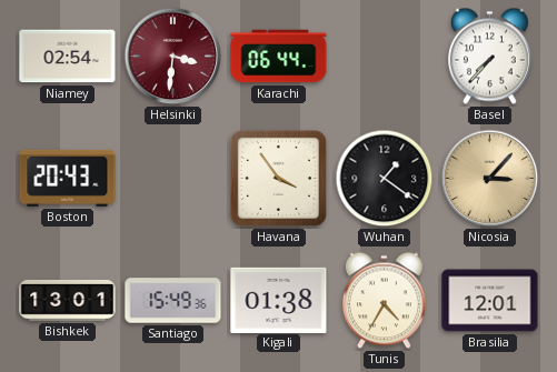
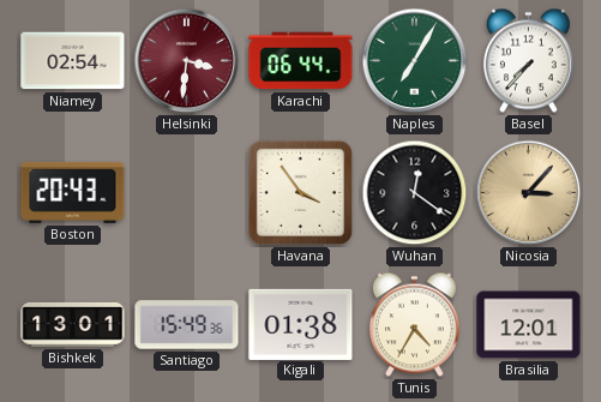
Naples: none -> 7:05
Wuhan: 1:21 -> 12:21
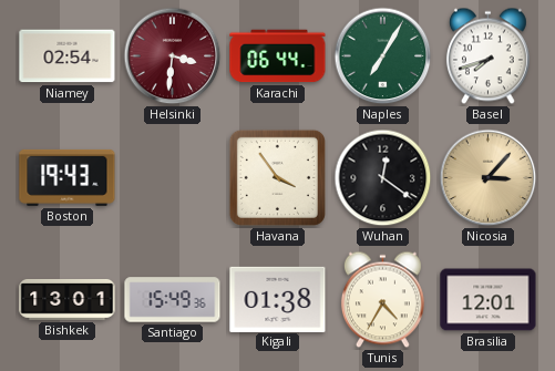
Basel: 7:37 -> 7:42
Boston: 20:43 -> 19:43
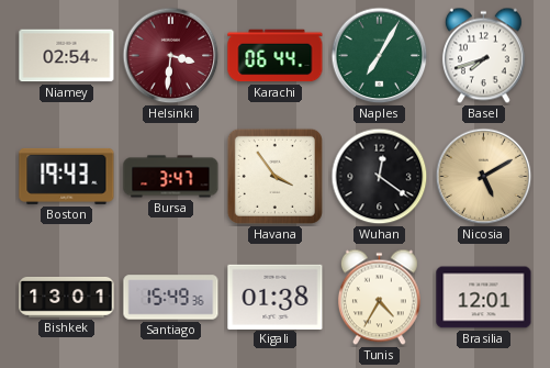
Bursa: none -> 3:47
Nicosia: 3:07 -> 5:10
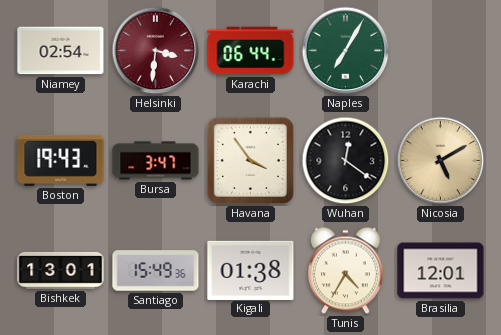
Basel: 7:42 -> none
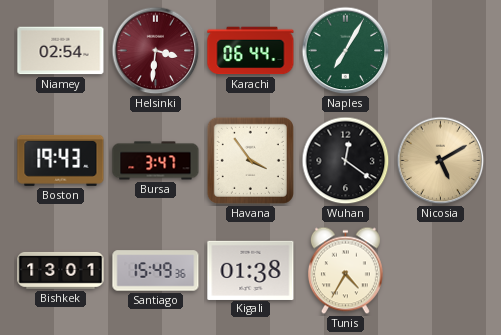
Brasilia: 12:01 -> none
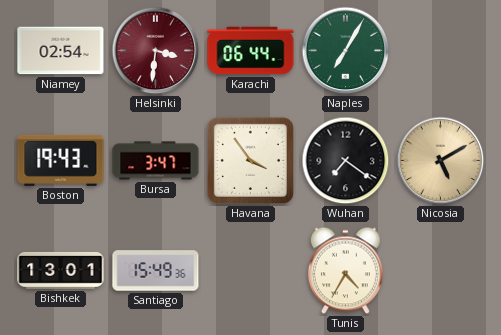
Wuhan: 12:21 -> 7:21
Kigali: 01:38 -> none
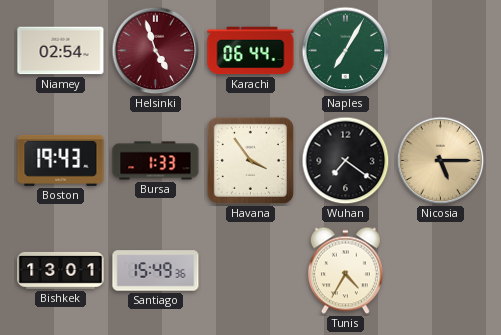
Helsinki: 3:31 -> 4:57
Bursa: 3:47 -> 1:33
Nicosia: 5:10 -> 5:15
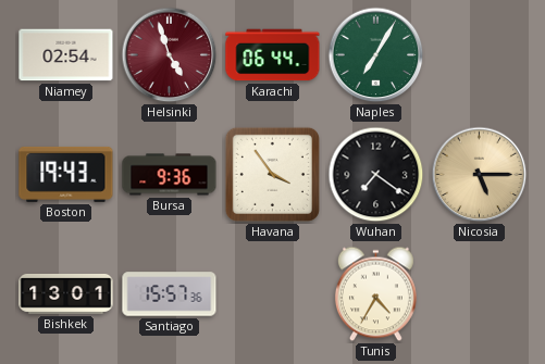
Bursa: 1:33 -> 9:36
Santiago: 15:49 -> 15:57
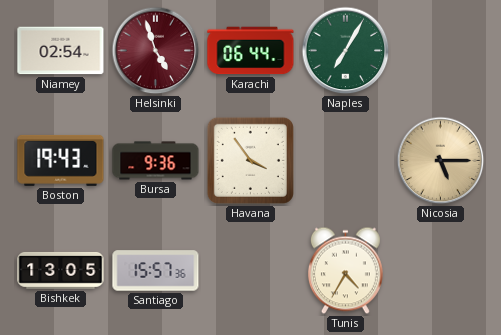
Wuhan: 7:21 -> none
Bishkek: 13:01 -> 13:05
